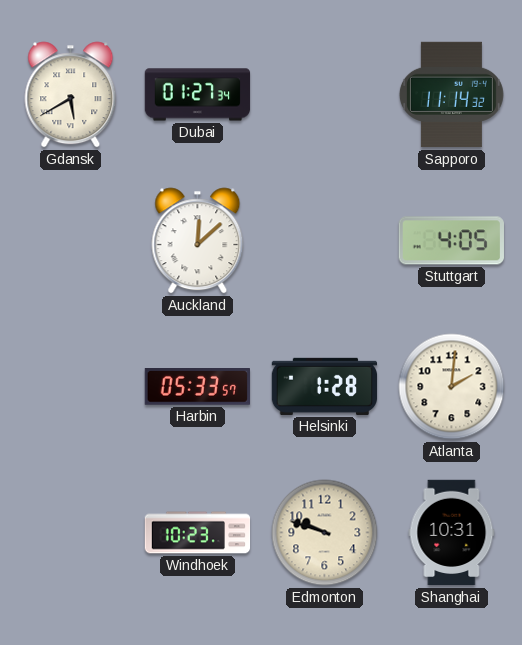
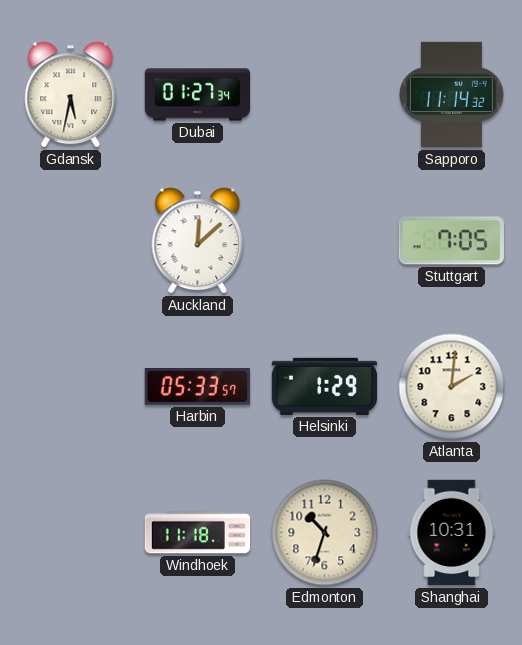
Gdansk: 5:40 -> 5:32
Stuttgart: 4:05 -> 7:05
Helsinki: 1:28 -> 1:29
Windhoek: 10:23 -> 11:18
Edmonton: 9:48 -> 10:33
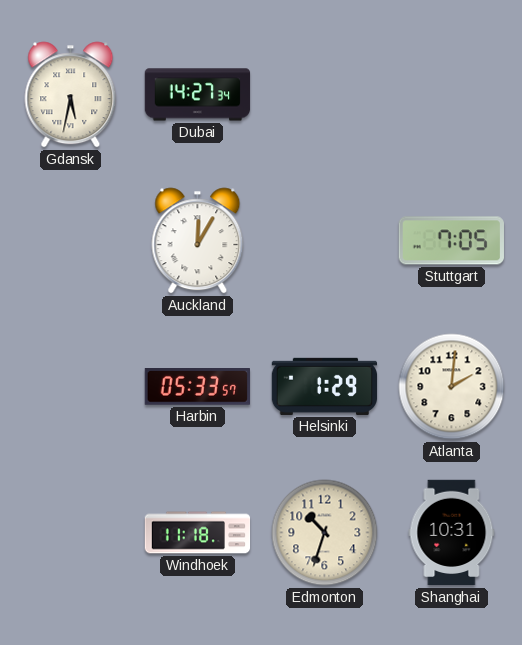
Dubai: 01:27 -> 14:27
Sapporo: 11:14 -> none
Auckland: 12:08 -> 12:05
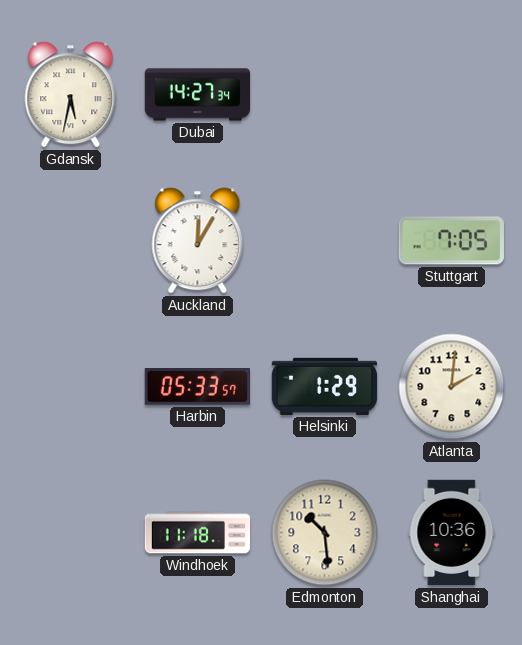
Edmonton: 10:33 -> 10:29
Shanghai: 10:31 -> 10:36
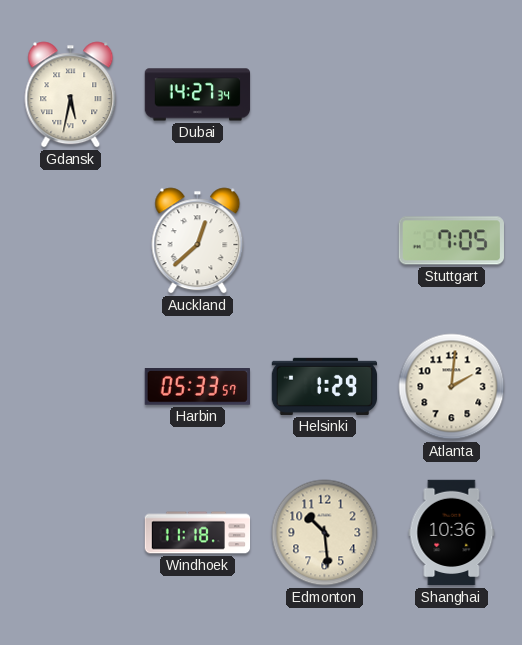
Auckland: 12:05 -> 12:38
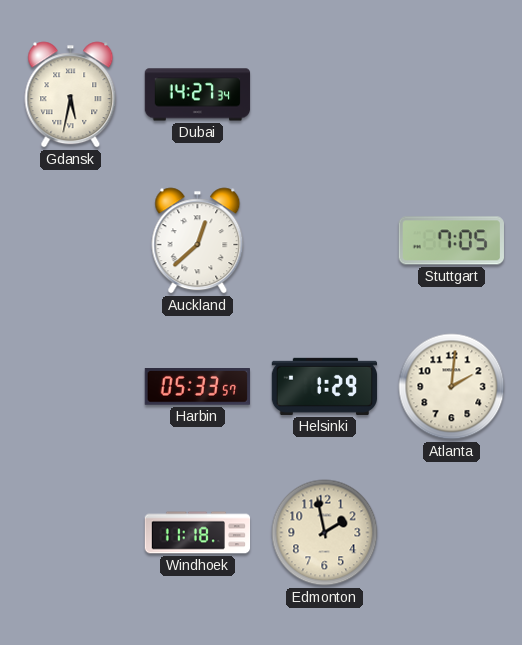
Edmonton: 10:29 -> 1:58
Shanghai: 10:36 -> none
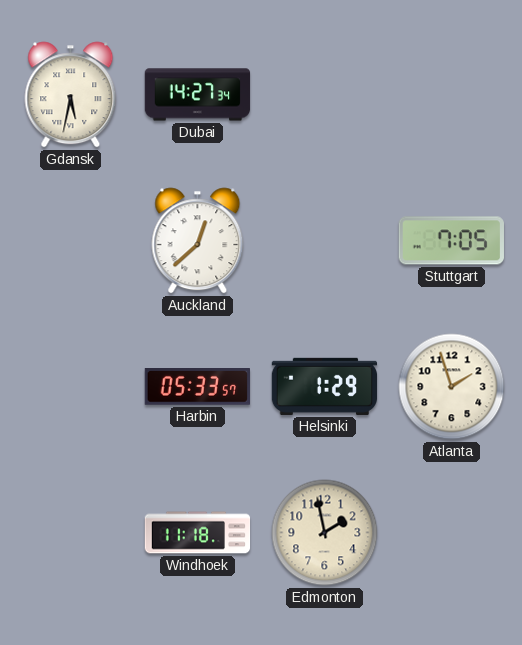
Atlanta: 2:01 -> 1:57
